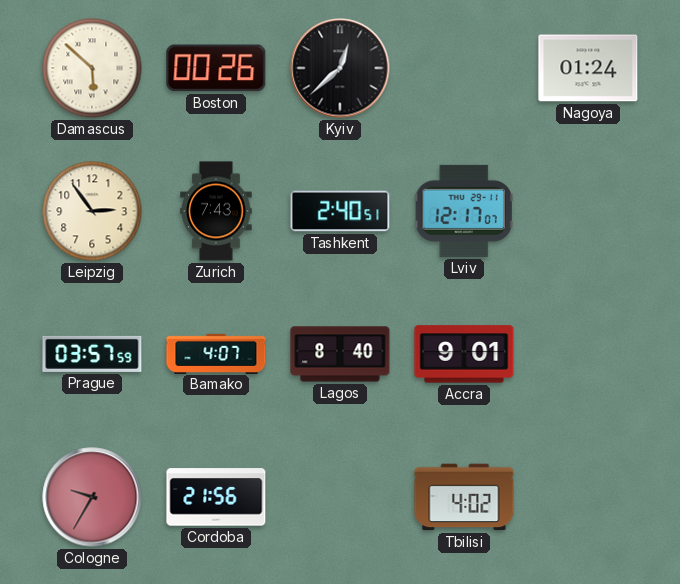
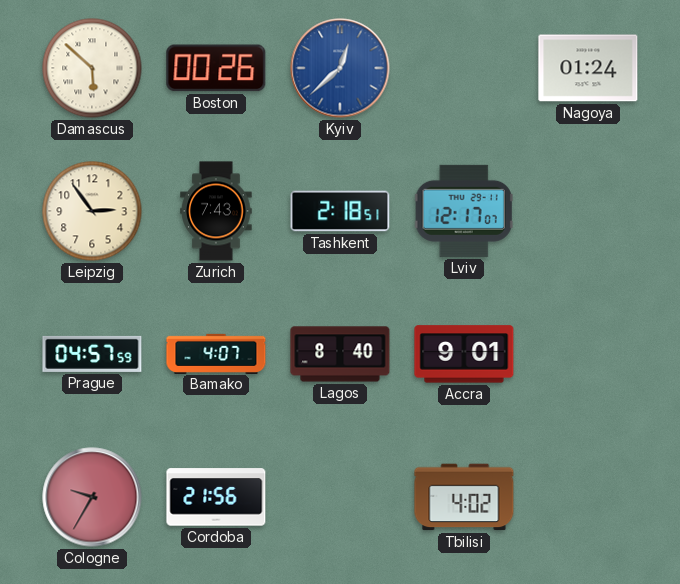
Kyiv dial: black -> blue
Tashkent: 2:40 -> 2:18
Prague: 03:57 -> 04:57
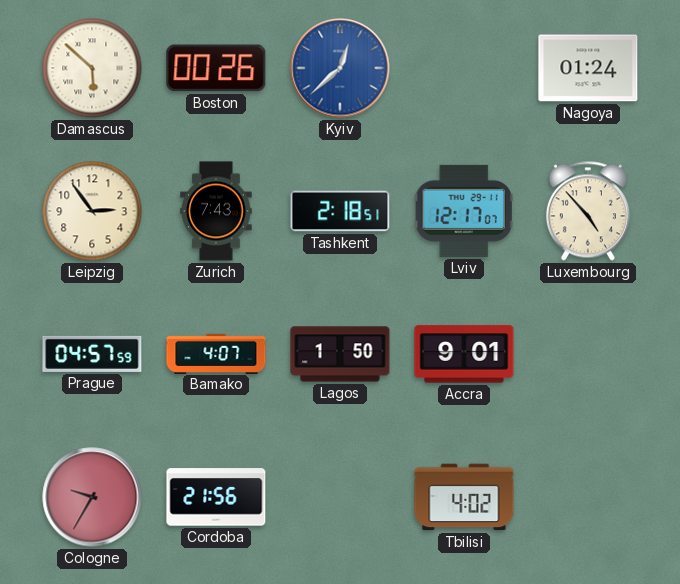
Luxembourg: none -> 4:53
Lagos: 8:40 -> 1:50
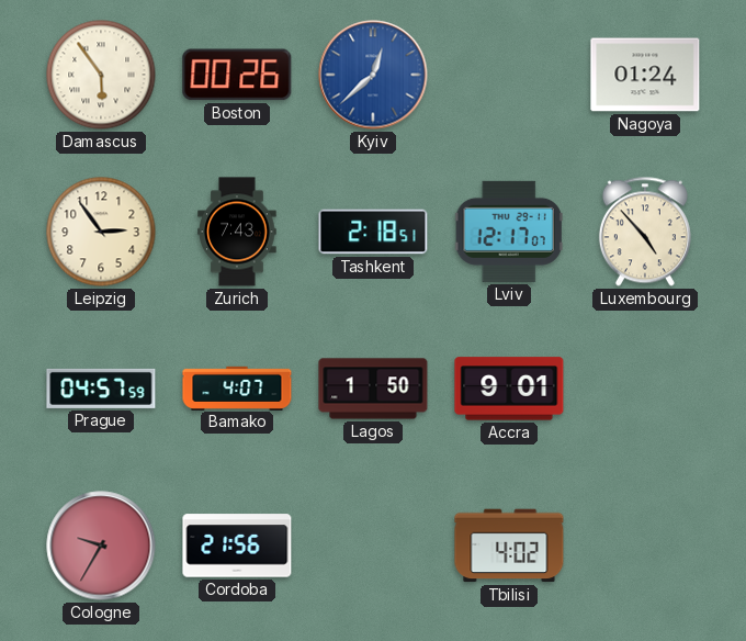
Damascus: 5:52 -> 5:54
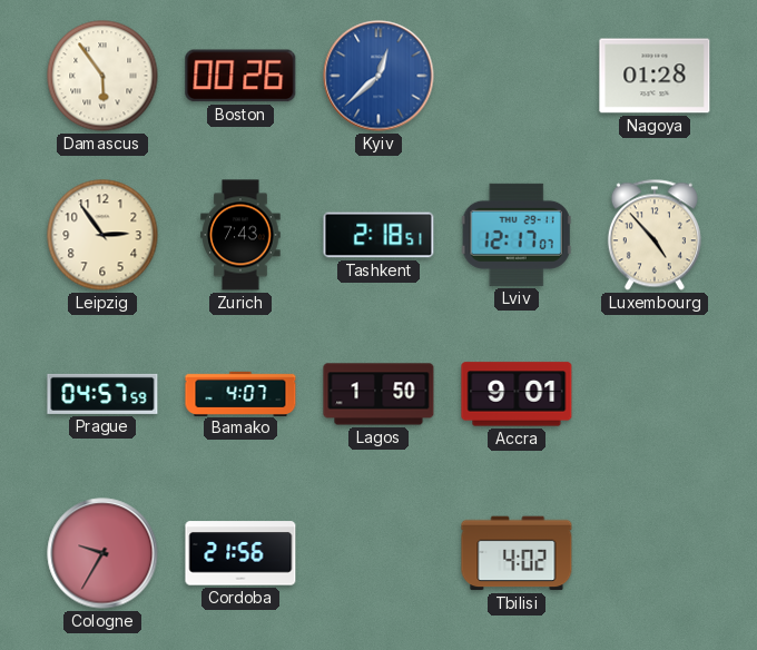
Nagoya: 01:24 -> 01:28
